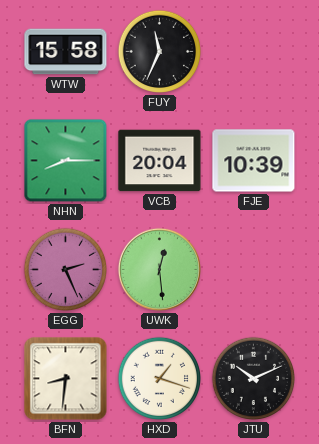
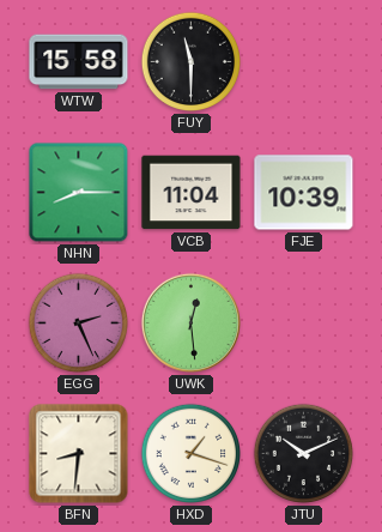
FUY: 11:34 -> 11:30
VCB: 20:04 -> 11:04
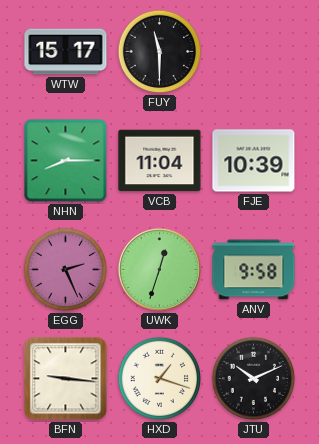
WTW: 15:58 -> 15:17
UWK: 12:29 -> 12:33
ANV: none -> 9:58
BFN: 8:31 -> 9:16
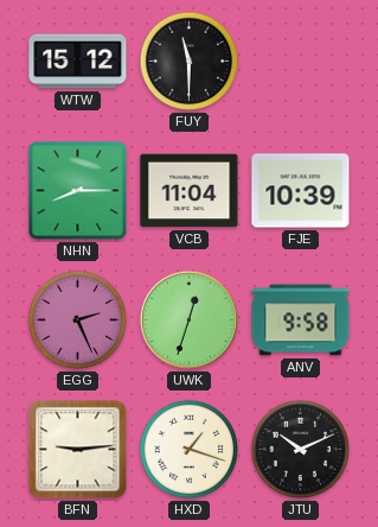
WTW: 15:17 -> 15:12
BFN: 9:16 -> 9:14
